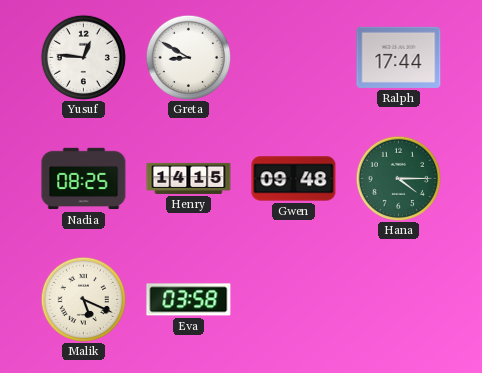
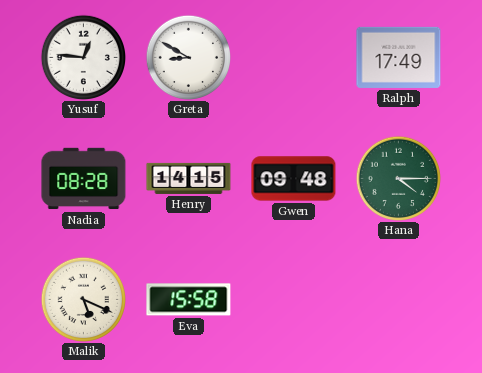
Ralph: 17:44 -> 17:49
Nadia: 08:25 -> 08:28
Eva: 03:58 -> 15:58
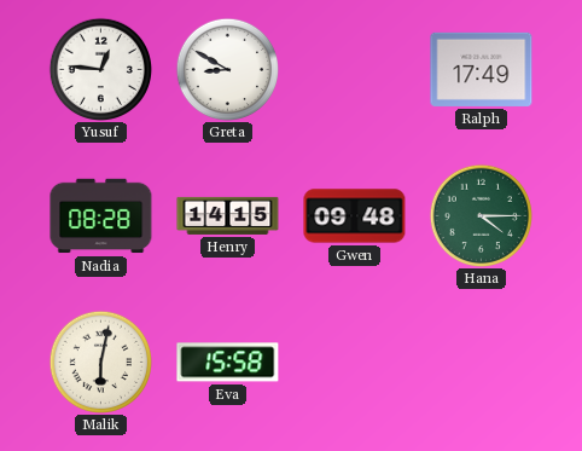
Malik: 5:19 -> 6:02
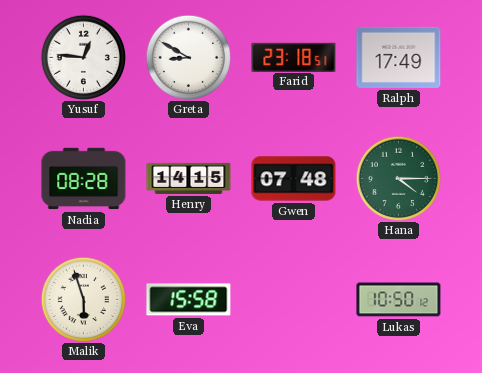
Farid: none -> 23:18
Gwen: 09:48 -> 07:48
Malik: 6:02 -> 5:57
Lukas: none -> 10:50
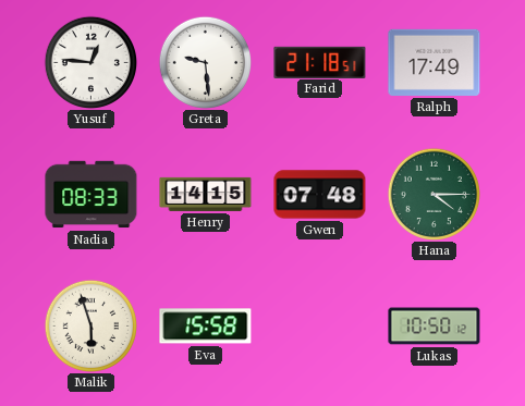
Greta: 8:50 -> 9:29
Farid: 23:18 -> 21:18
Nadia: 08:28 -> 08:33
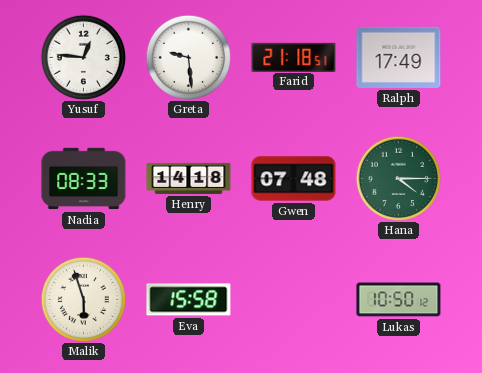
Henry: 14:15 -> 14:18
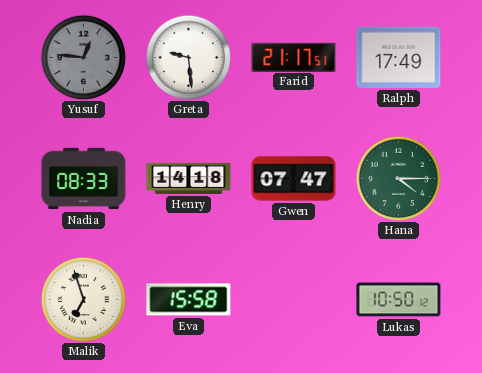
Yusuf dial: white -> grey
Farid: 21:18 -> 21:17
Gwen: 07:48 -> 07:47
Malik: 5:57 -> 6:57
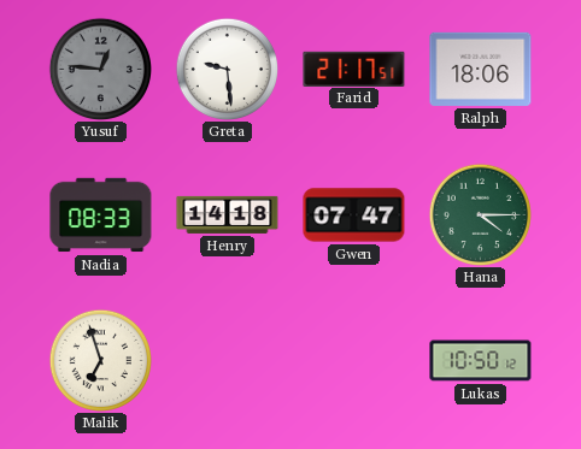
Ralph: 17:49 -> 18:06
Eva: 15:58 -> none
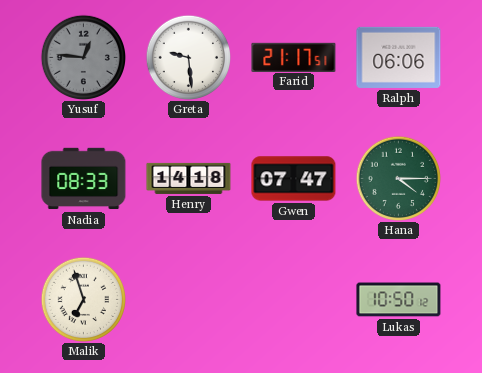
Ralph: 18:06 -> 06:06
